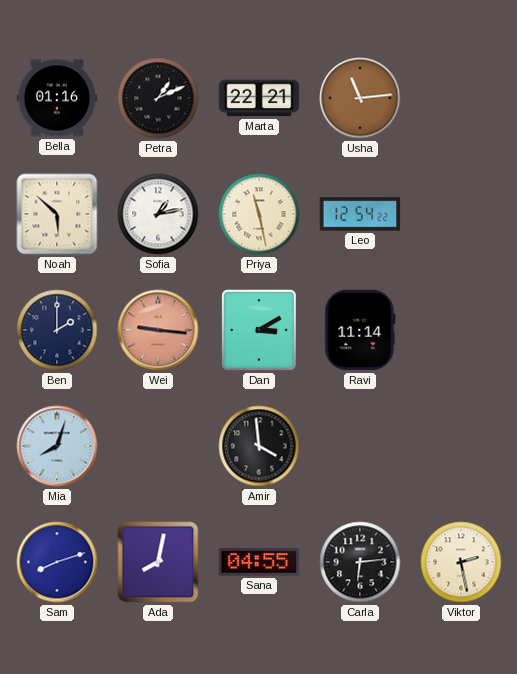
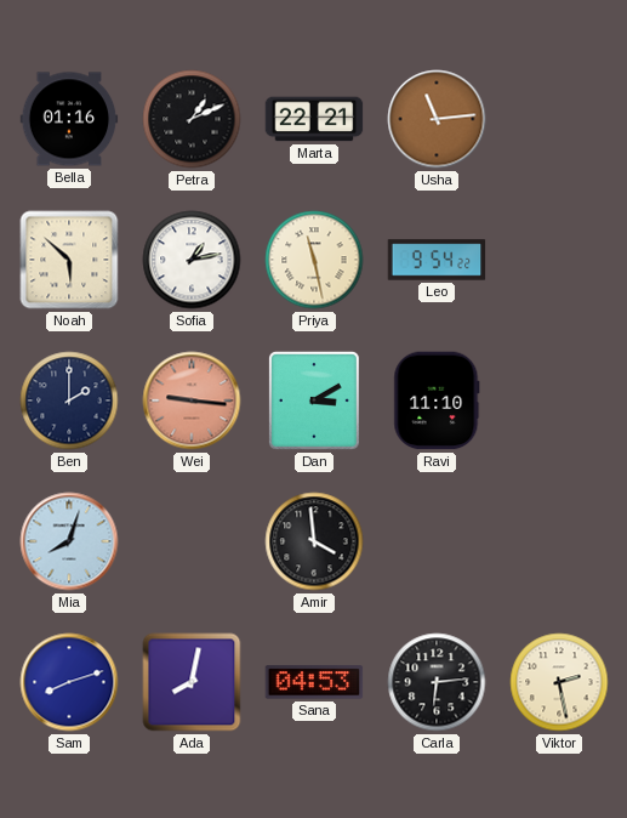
Leo: 12:54 -> 9:54
Ravi: 11:14 -> 11:10
Sana: 04:55 -> 04:53
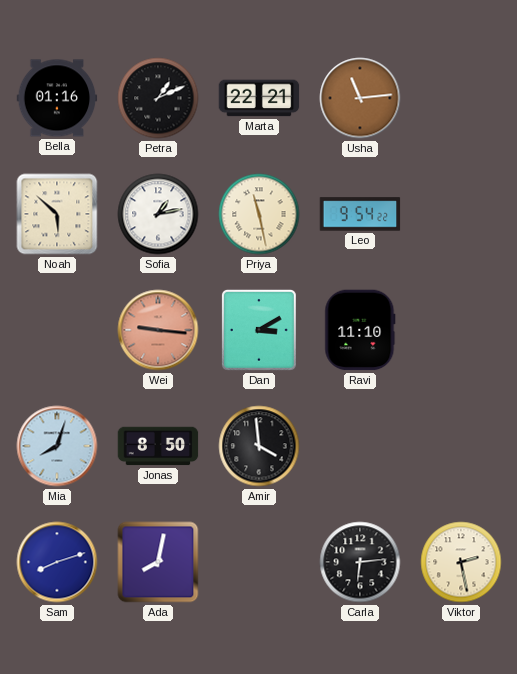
Ben: 2:00 -> none
Jonas: none -> 8:50
Sana: 04:53 -> none
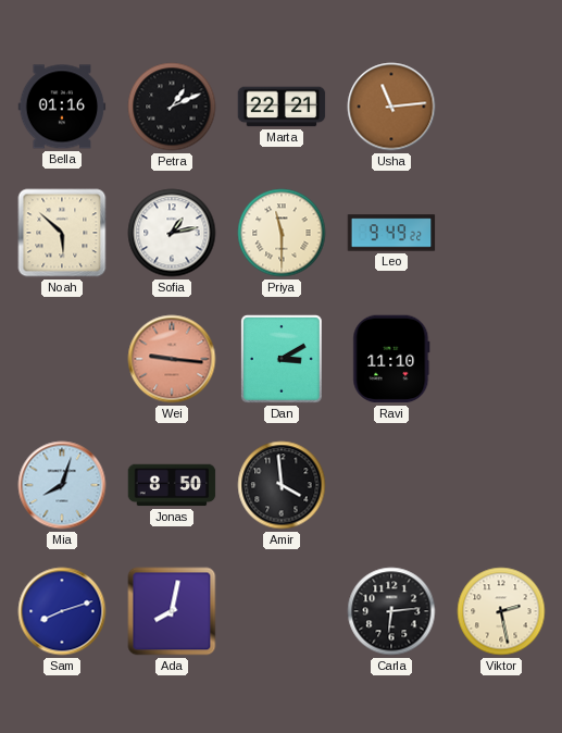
Priya: 11:28 -> 11:30
Leo: 9:54 -> 9:49
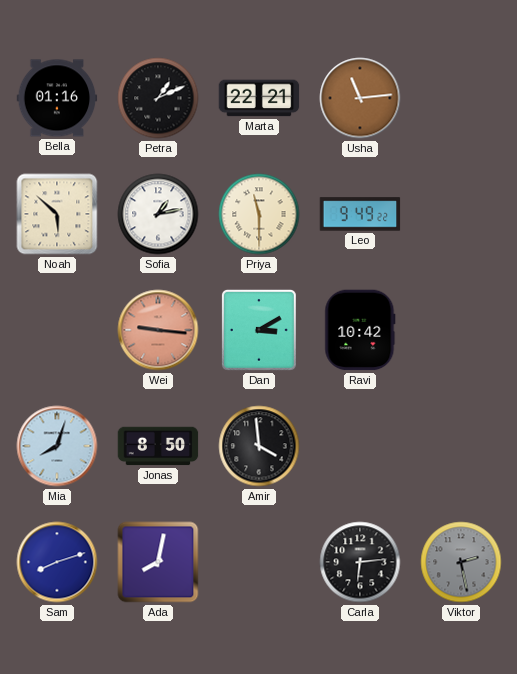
Ravi: 11:10 -> 10:42
Viktor dial: cream -> grey
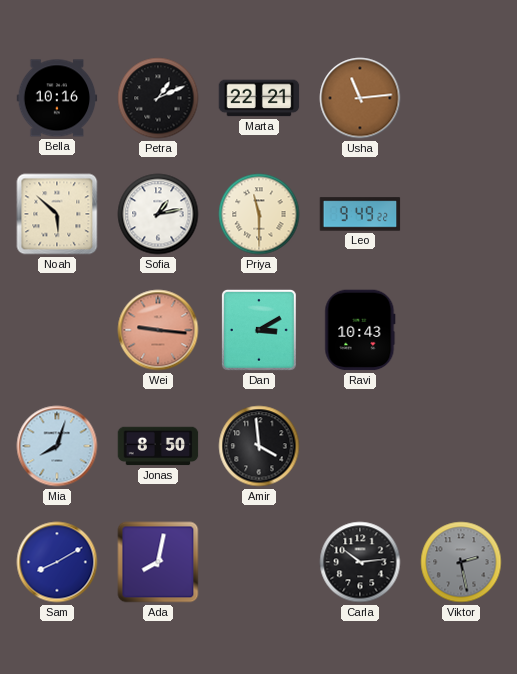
Bella: 01:16 -> 10:16
Ravi: 10:42 -> 10:43
Sam: 8:12 -> 8:10
Carla: 6:14 -> 10:14
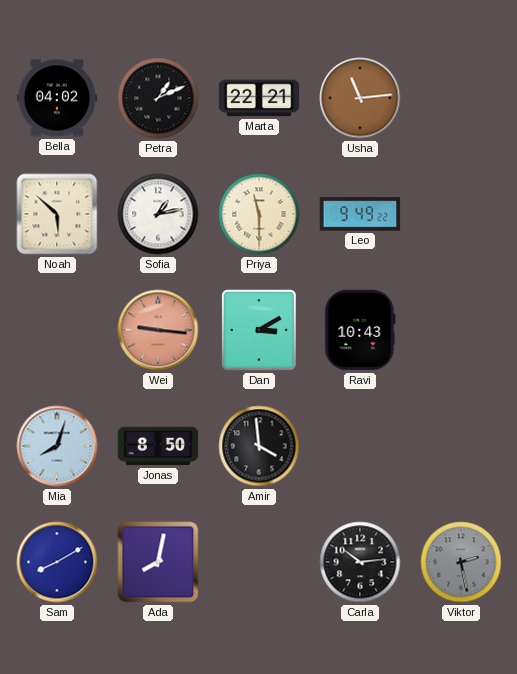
Bella: 10:16 -> 04:02
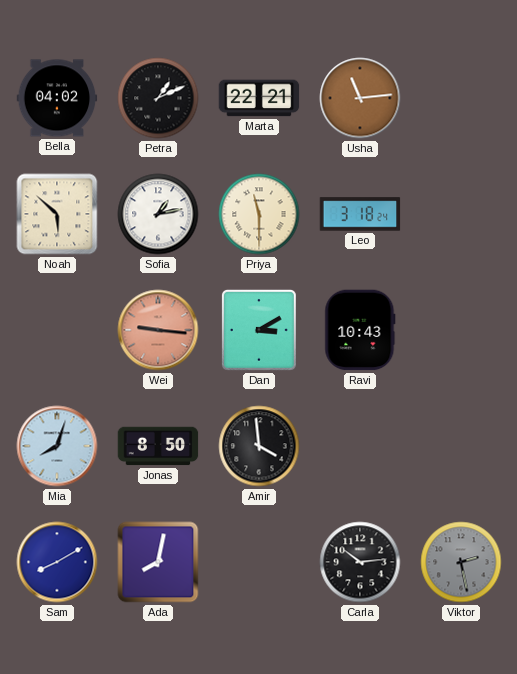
Leo: 9:49 -> 3:18
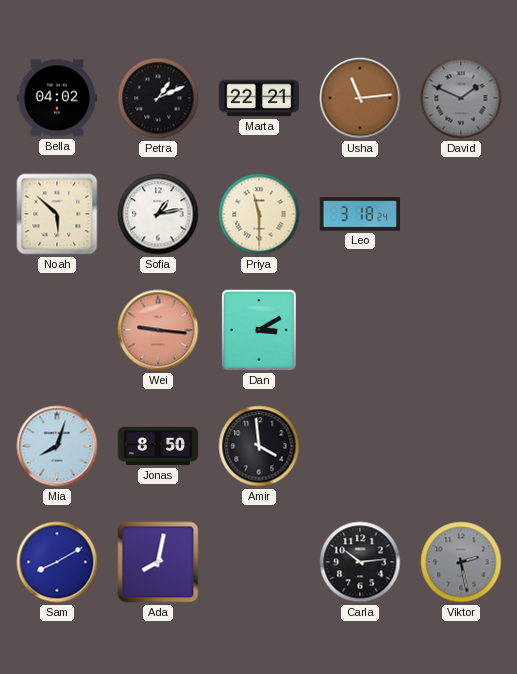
David: none -> 1:49
Ravi: 10:43 -> none
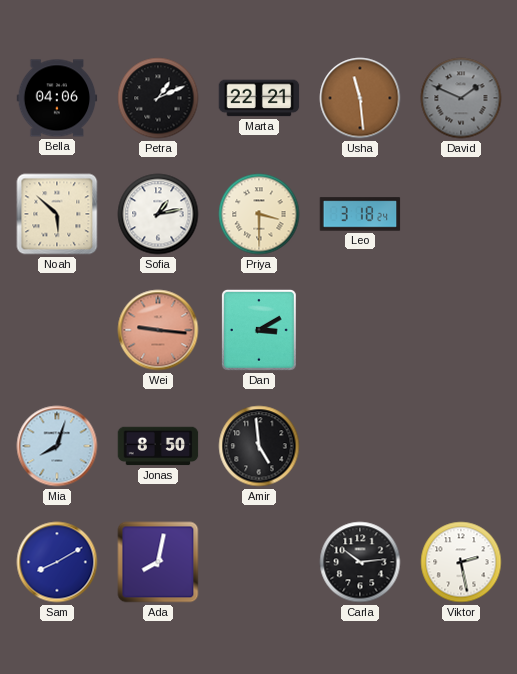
Bella: 04:02 -> 04:06
Usha: 11:14 -> 11:29
Priya: 11:30 -> 3:30
Amir: 3:59 -> 4:59
Viktor dial: grey -> white
